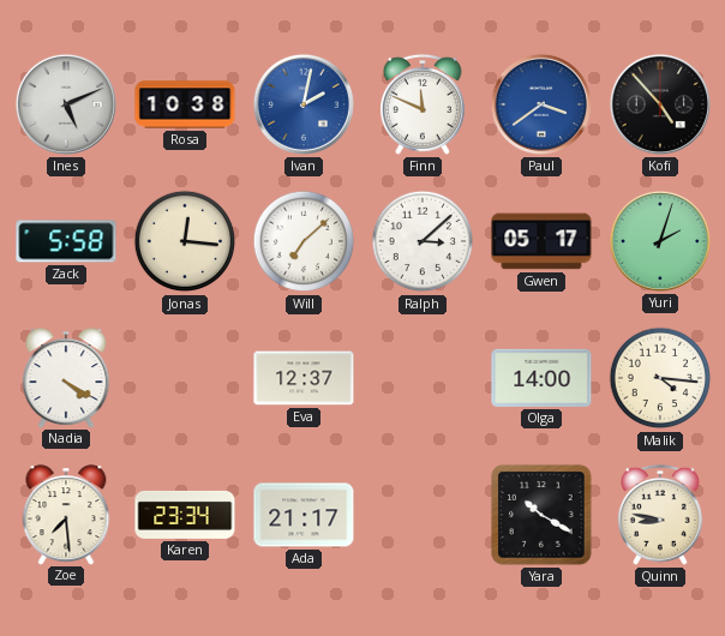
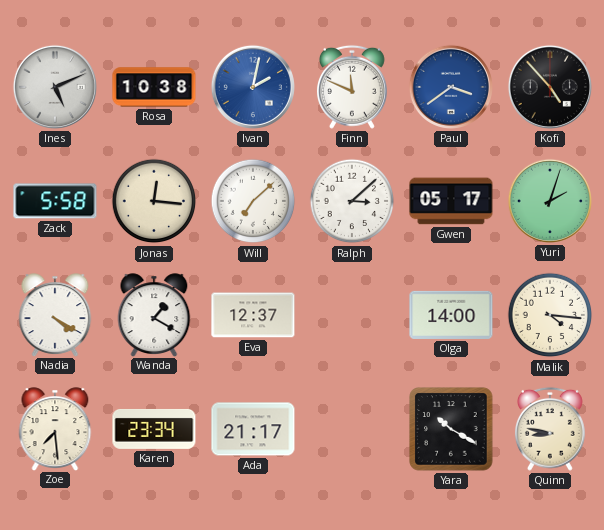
Wanda: none -> 1:20
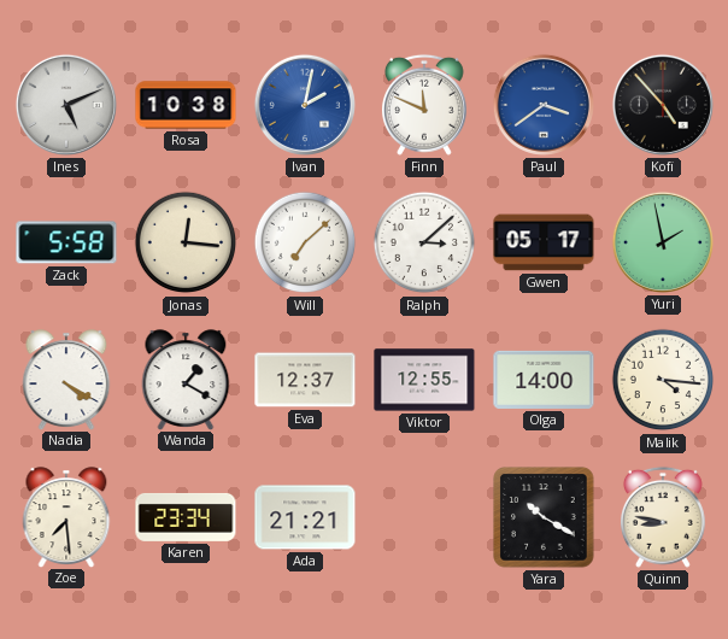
Yuri: 2:03 -> 1:58
Viktor: none -> 12:55
Ada: 21:17 -> 21:21
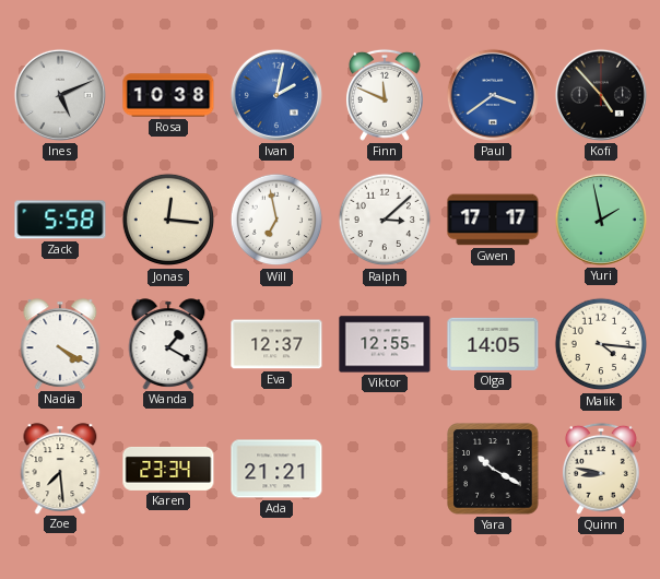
Will: 7:08 -> 6:58
Gwen: 05:17 -> 17:17
Olga: 14:00 -> 14:05
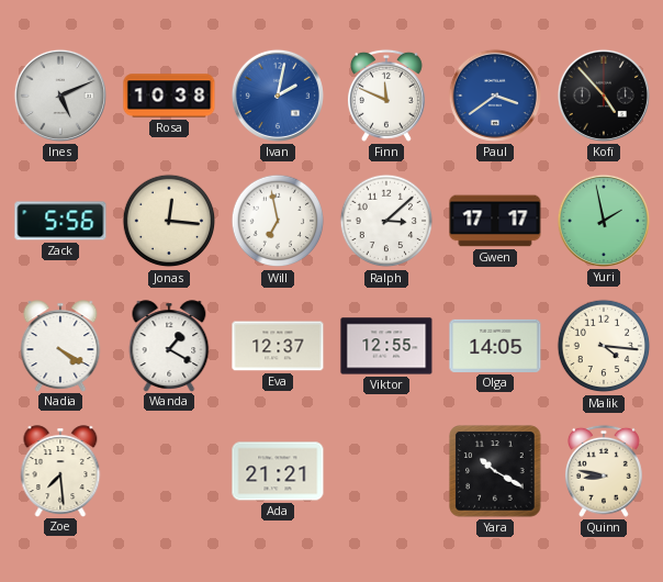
Zack: 5:58 -> 5:56
Karen: 23:34 -> none
